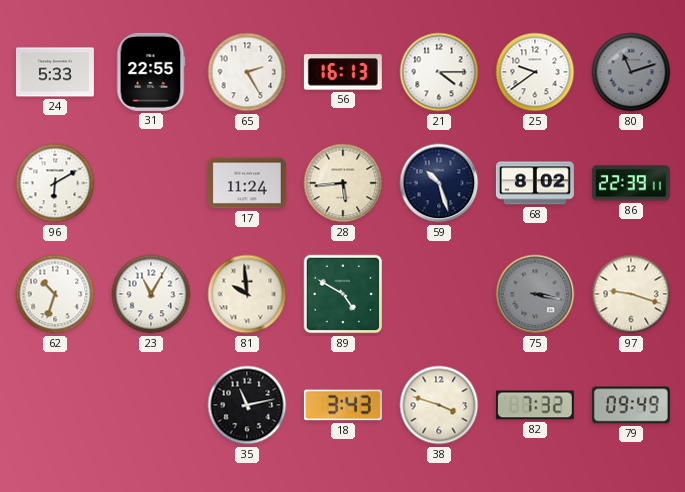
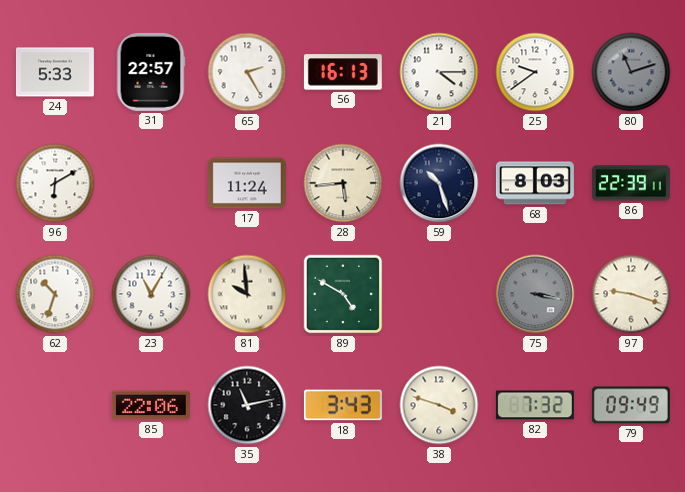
31: 22:55 -> 22:57
68: 8:02 -> 8:03
85: none -> 22:06
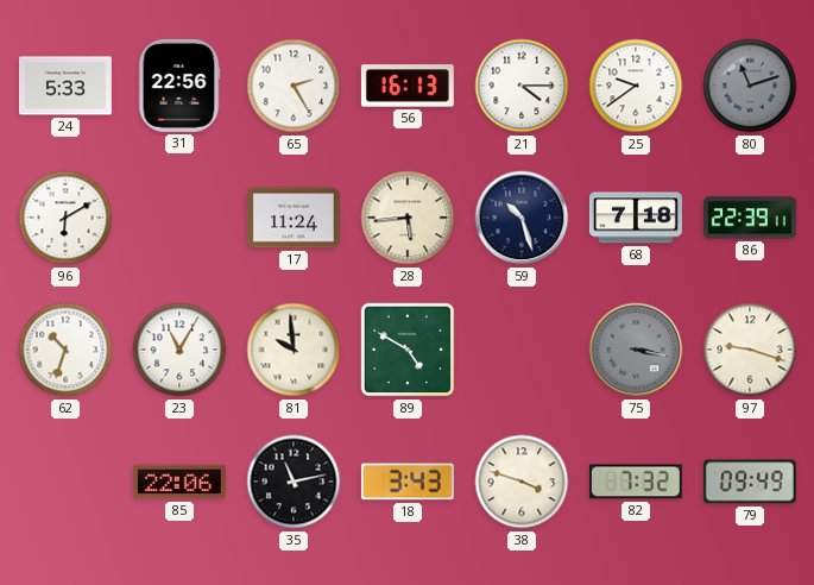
31: 22:57 -> 22:56
68: 8:03 -> 7:18
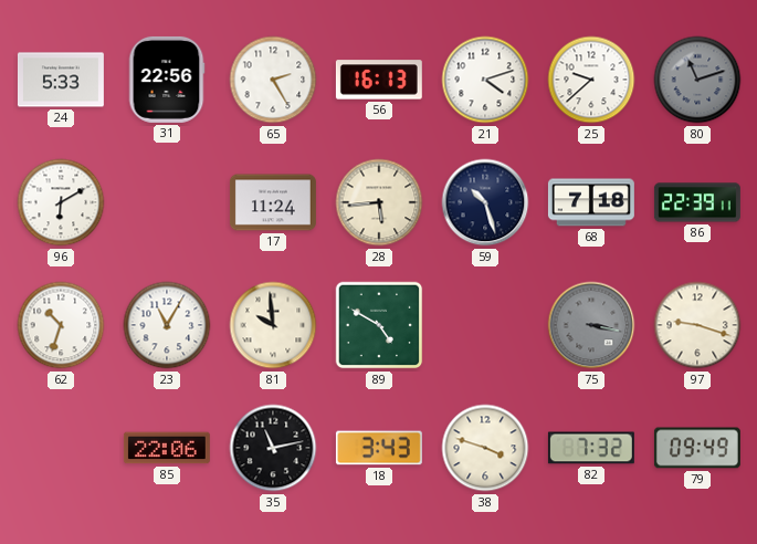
21: 4:15 -> 4:12
25: 9:39 -> 9:38
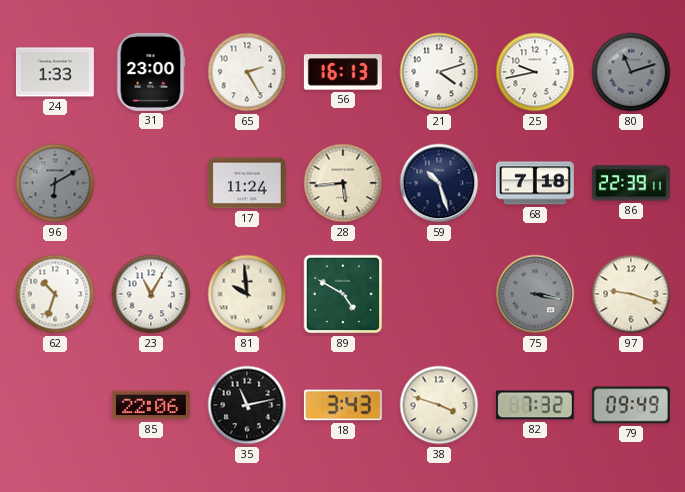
24: 5:33 -> 1:33
31: 22:56 -> 23:00
25: 9:38 -> 9:43
96 dial: white -> grey
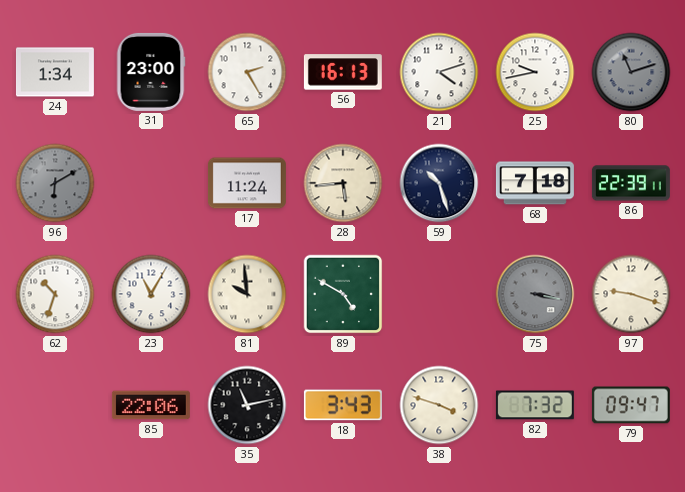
24: 1:33 -> 1:34
79: 09:49 -> 09:47
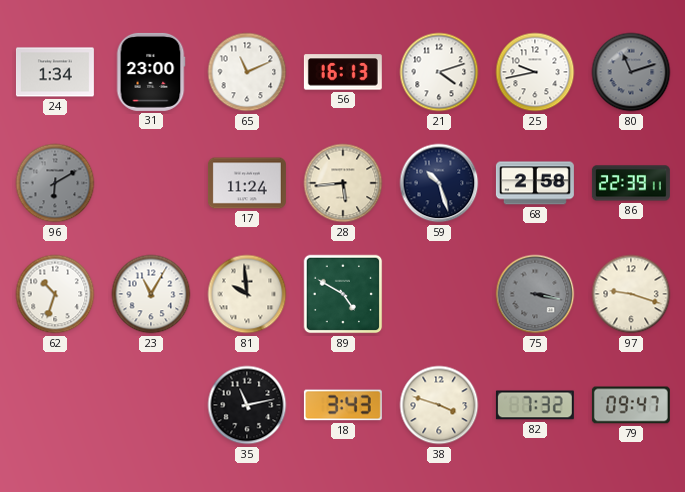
65: 2:25 -> 11:11
68: 7:18 -> 2:58
85: 22:06 -> none
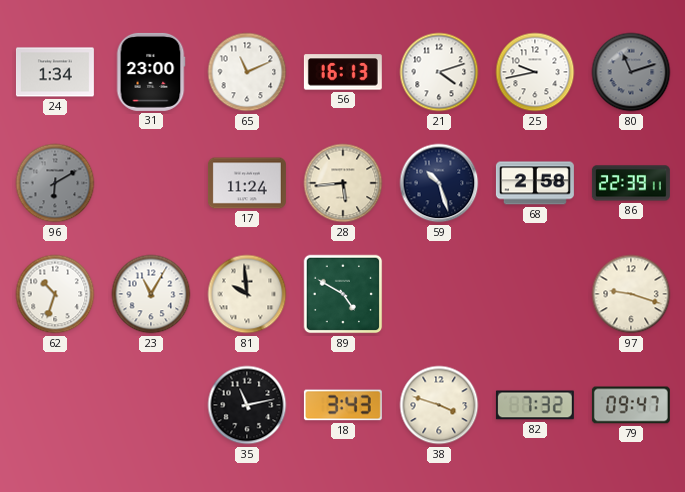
75: 3:17 -> none
